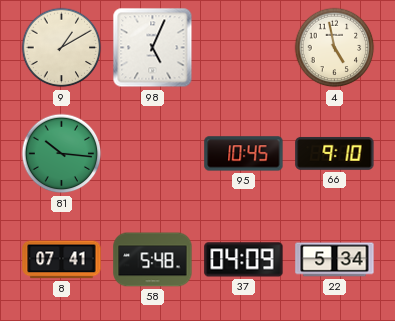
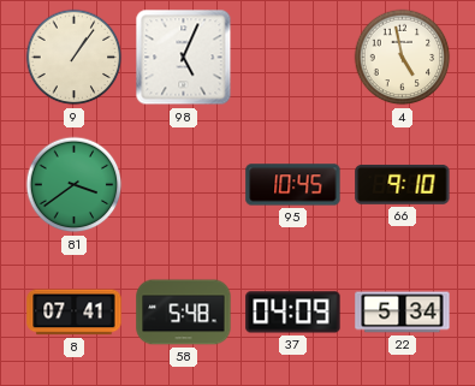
9: 1:10 -> 1:06
81: 10:16 -> 3:39
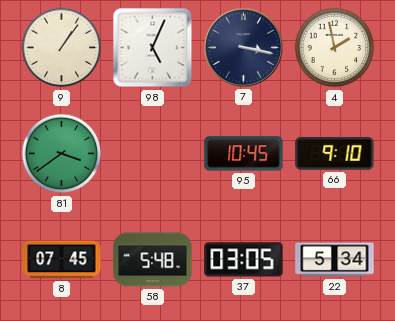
7: none -> 3:17
4: 4:58 -> 1:58
8: 07:41 -> 07:45
37: 04:09 -> 03:05
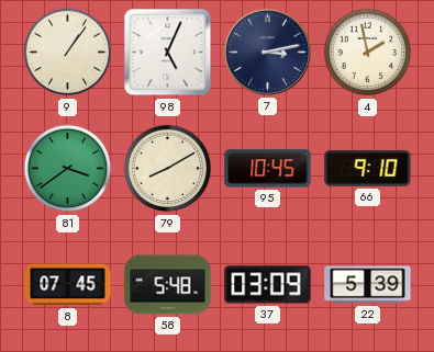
7: 3:17 -> 3:13
79: none -> 8:10
37: 03:05 -> 03:09
22: 5:34 -> 5:39
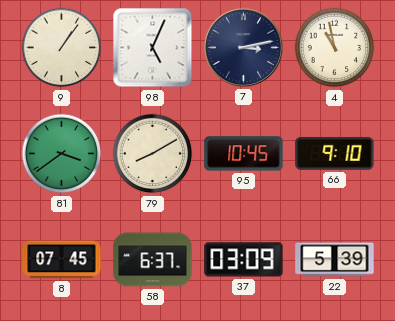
4: 1:58 -> 10:58
58: 5:48 -> 6:37
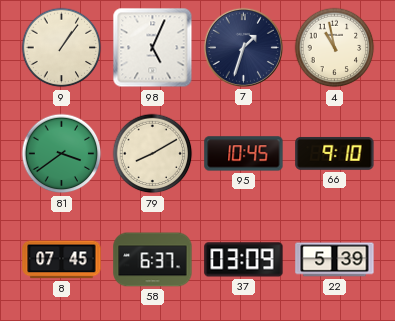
7: 3:13 -> 1:33
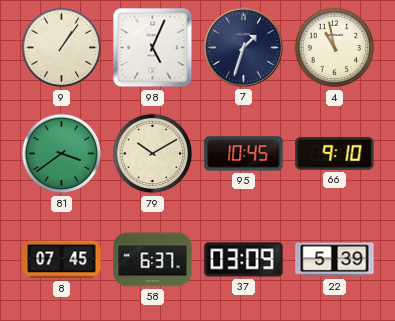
79: 8:10 -> 10:10
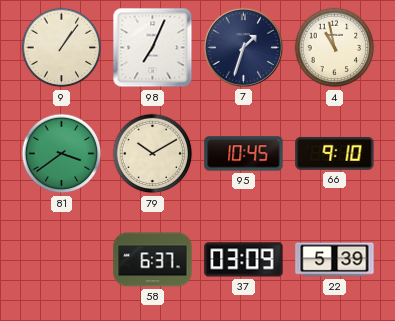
98: 5:04 -> 7:04
8: 07:45 -> none
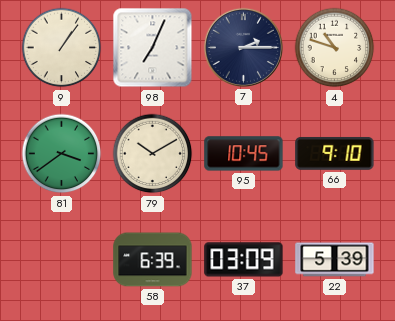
7: 1:33 -> 2:15
4: 10:58 -> 10:48
58: 6:37 -> 6:39
